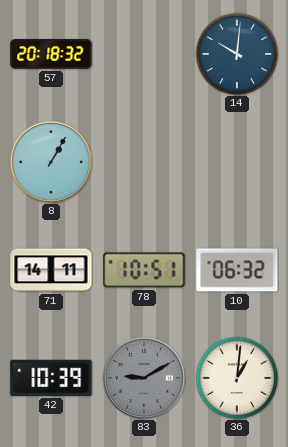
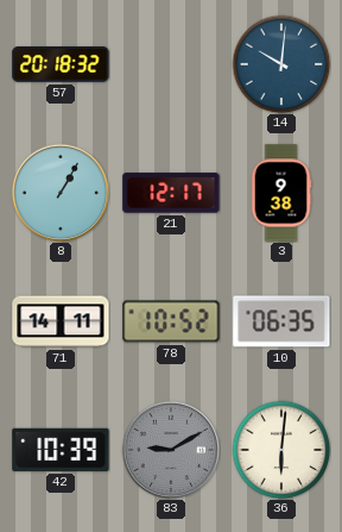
21: none -> 12:17
3: none -> 9:38
78: 10:51 -> 10:52
10: 06:32 -> 06:35
36: 1:01 -> 6:01
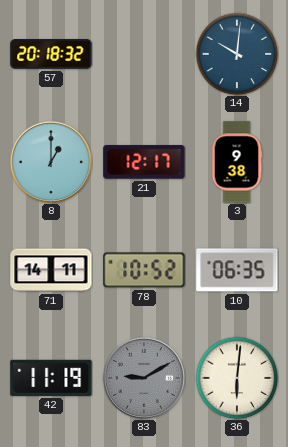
8: 1:05 -> 1:00
42: 10:39 -> 11:19
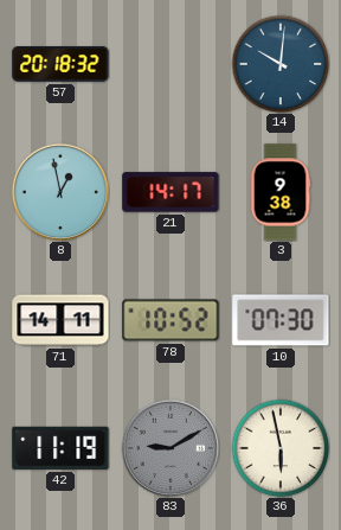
8: 1:00 -> 12:58
21: 12:17 -> 14:17
10: 06:35 -> 07:30
36: 6:01 -> 5:58
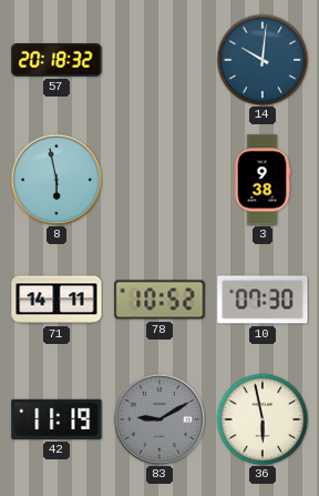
8: 12:58 -> 5:58
21: 14:17 -> none
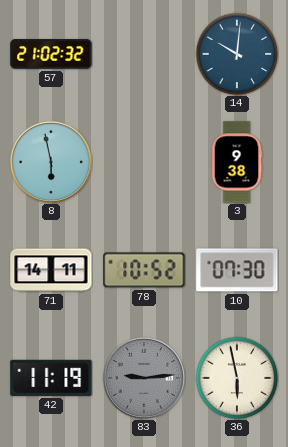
57: 20:18 -> 21:02
83: 9:10 -> 9:14
